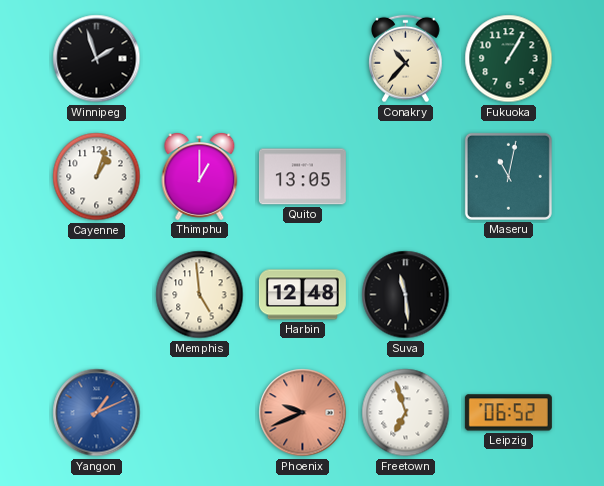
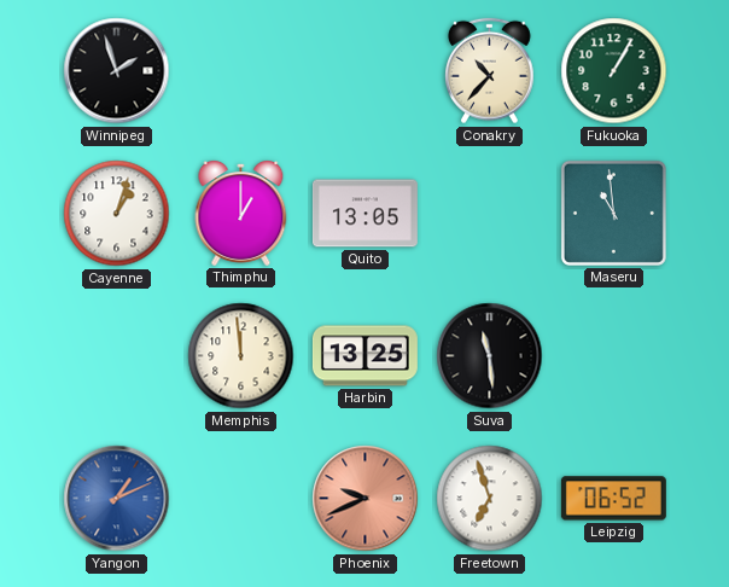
Maseru: 11:02 -> 10:59
Memphis: 4:59 -> 11:59
Harbin: 12:48 -> 13:25
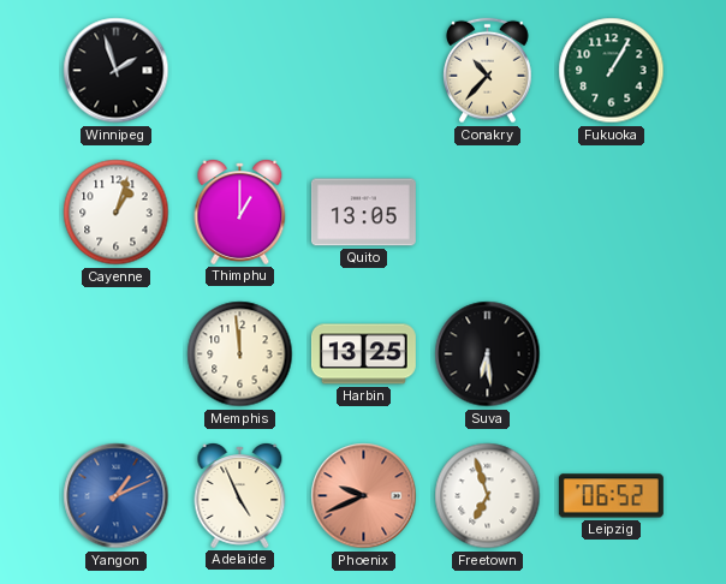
Maseru: 10:59 -> none
Suva: 11:29 -> 6:29
Adelaide: none -> 4:56
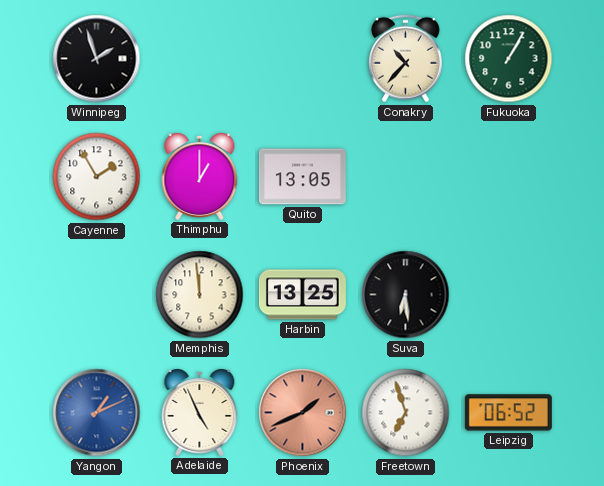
Cayenne: 1:03 -> 1:55
Phoenix: 9:41 -> 1:41
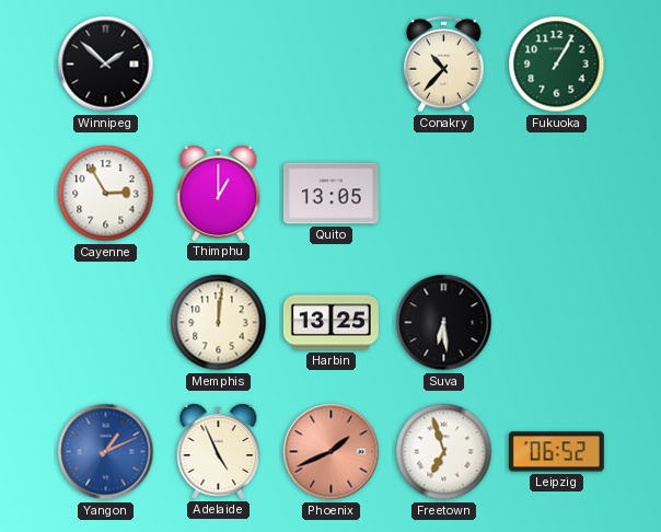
Winnipeg: 1:57 -> 1:52
Cayenne: 1:55 -> 2:55
Memphis: 11:59 -> 12:01
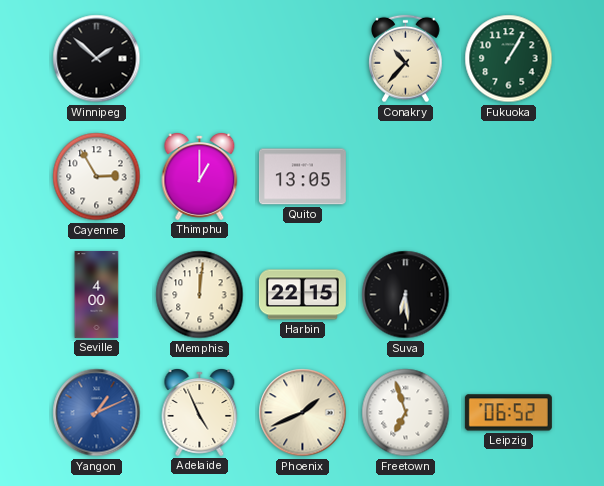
Seville: none -> 4:00
Harbin: 13:25 -> 22:15
Phoenix dial: salmon -> cream
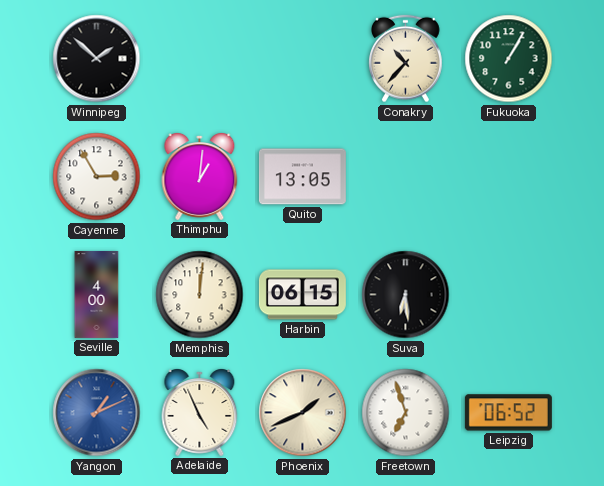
Thimphu: 1:00 -> 1:01
Harbin: 22:15 -> 06:15
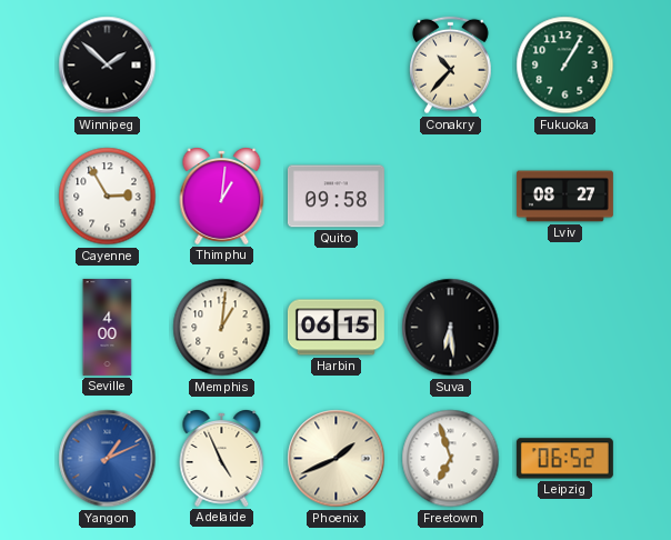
Quito: 13:05 -> 09:58
Lviv: none -> 08:27
Memphis: 12:01 -> 1:01
